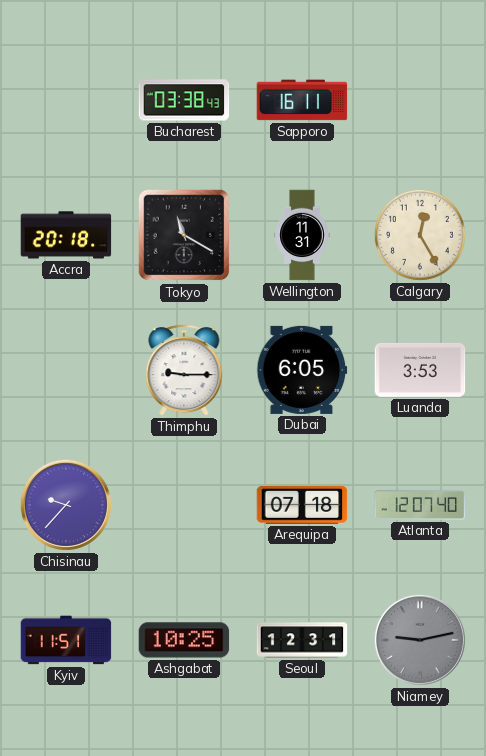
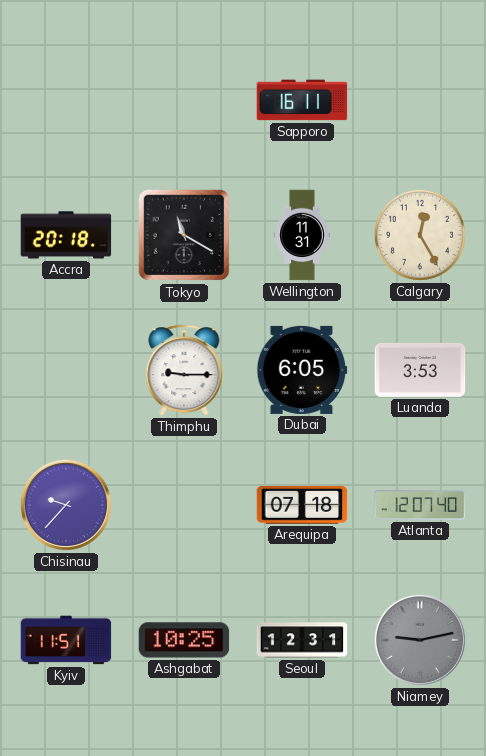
Bucharest: 03:38 -> none
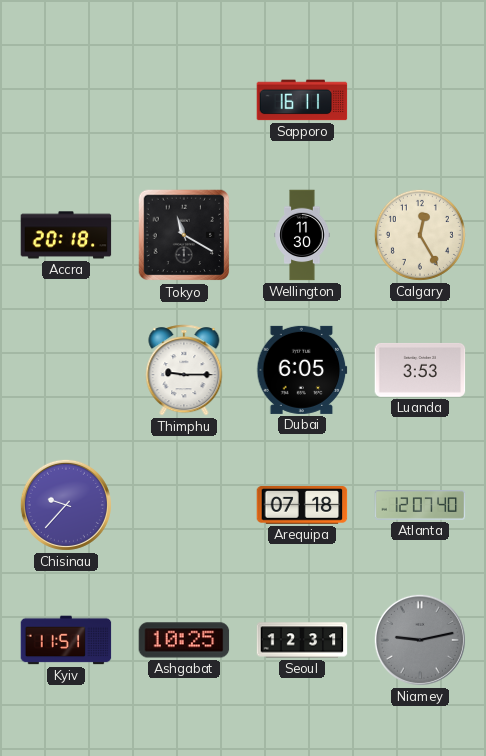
Wellington: 11:31 -> 11:30
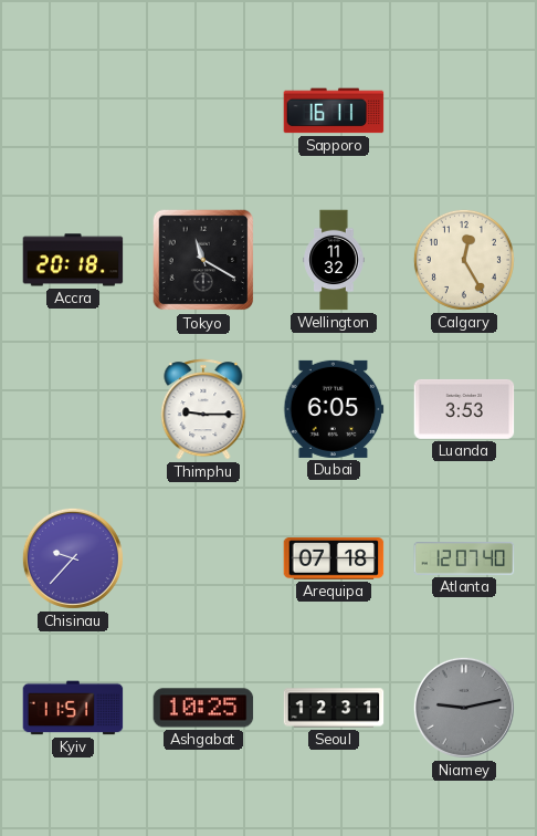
Wellington: 11:30 -> 11:32
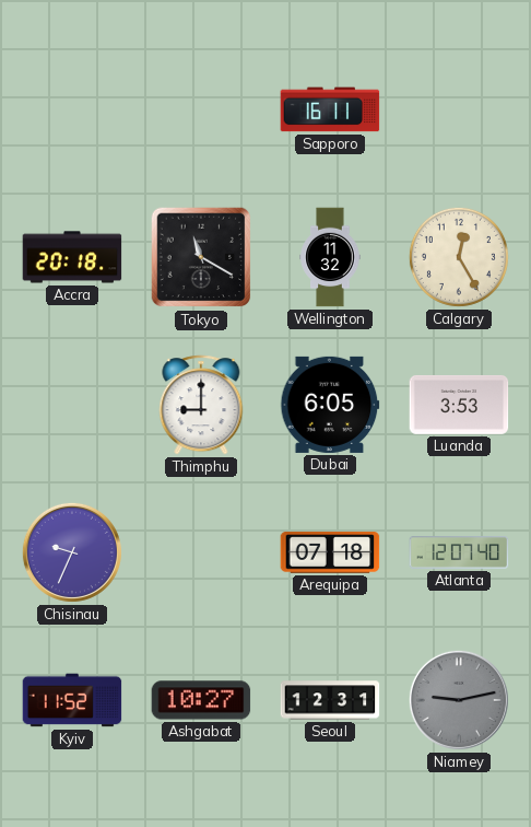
Thimphu: 9:15 -> 9:00
Chisinau: 9:37 -> 9:34
Kyiv: 11:51 -> 11:52
Ashgabat: 10:25 -> 10:27
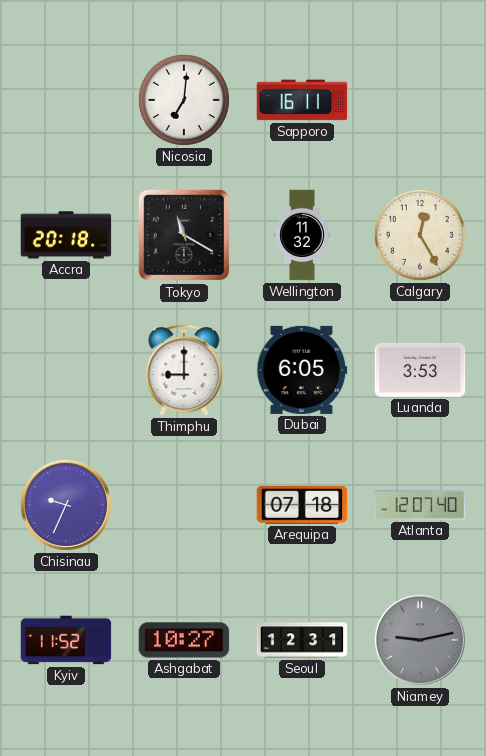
Nicosia: none -> 7:01
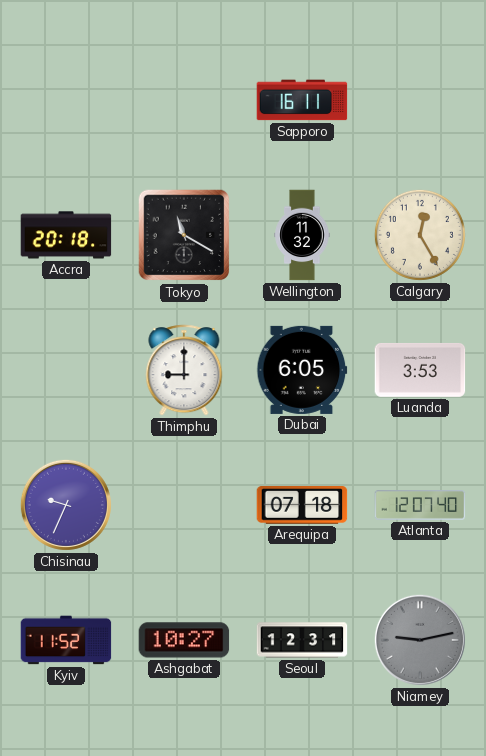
Nicosia: 7:01 -> none
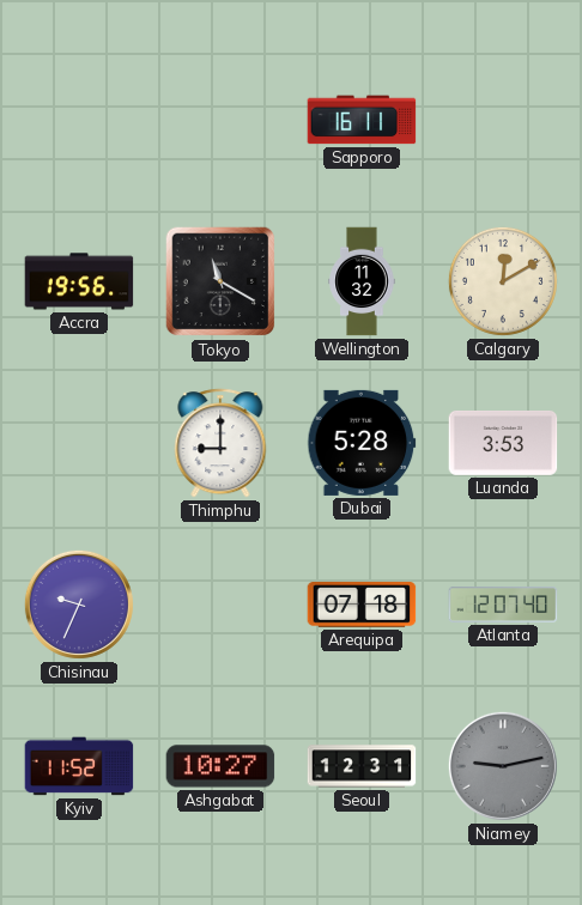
Accra: 20:18 -> 19:56
Calgary: 12:25 -> 12:10
Dubai: 6:05 -> 5:28
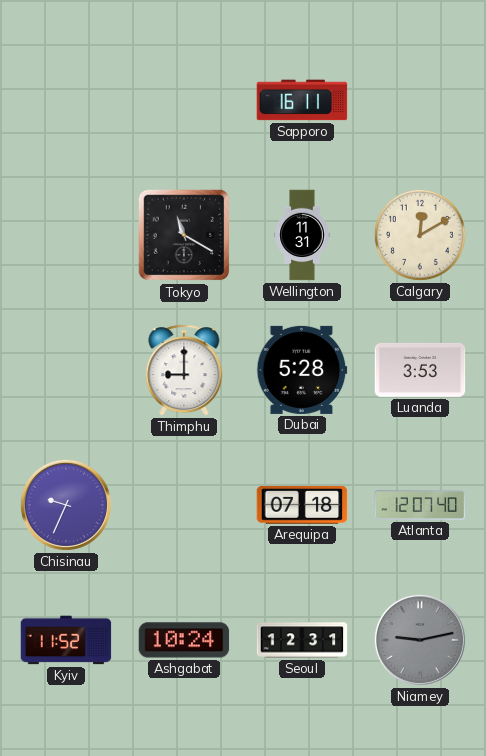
Accra: 19:56 -> none
Wellington: 11:32 -> 11:31
Ashgabat: 10:27 -> 10:24
